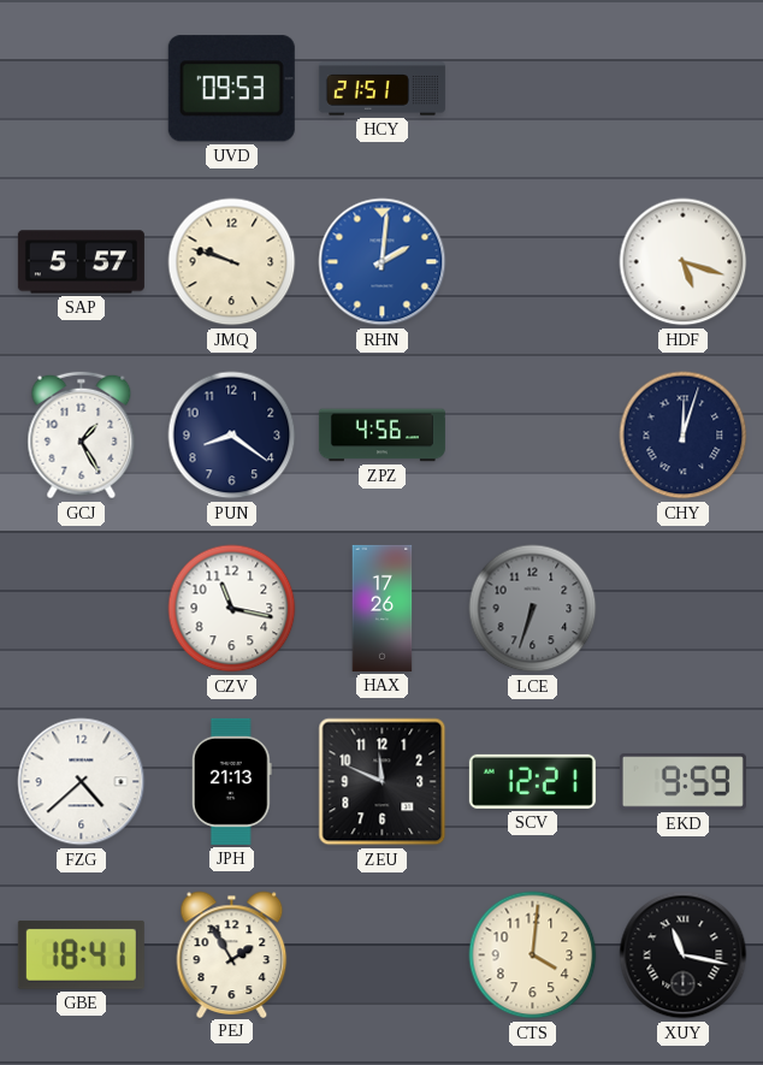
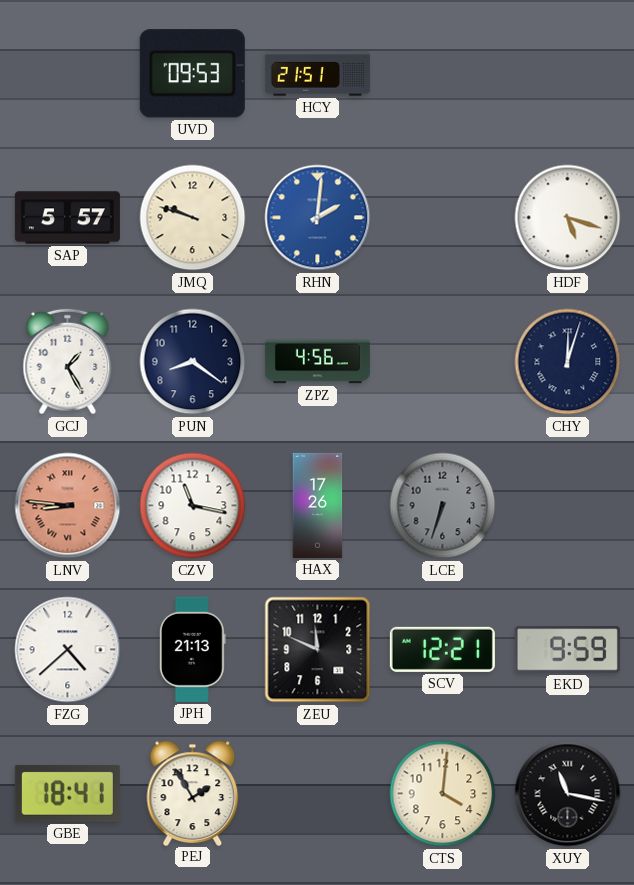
LNV: none -> 8:46
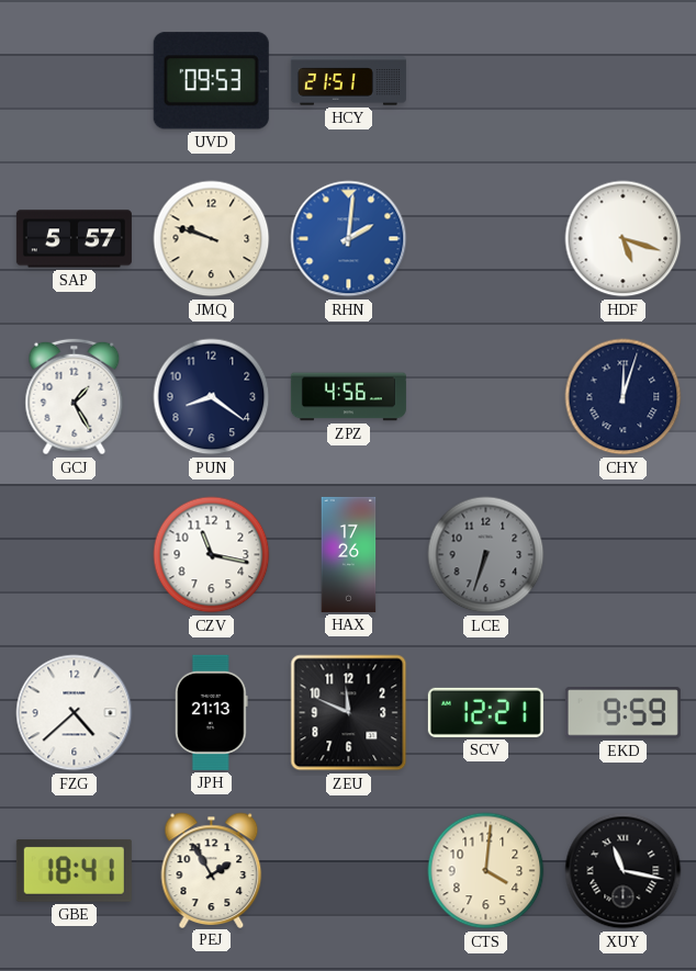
LNV: 8:46 -> none
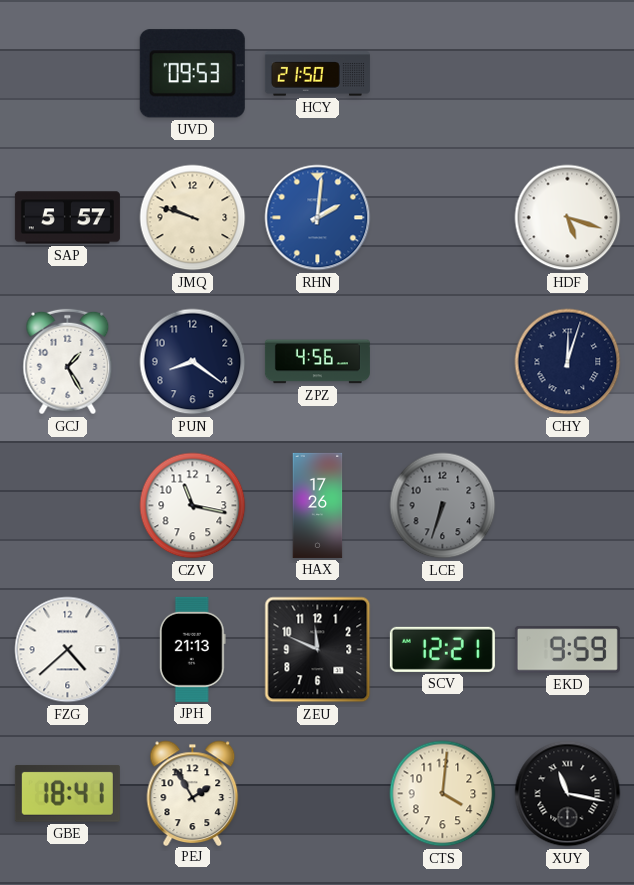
HCY: 21:51 -> 21:50
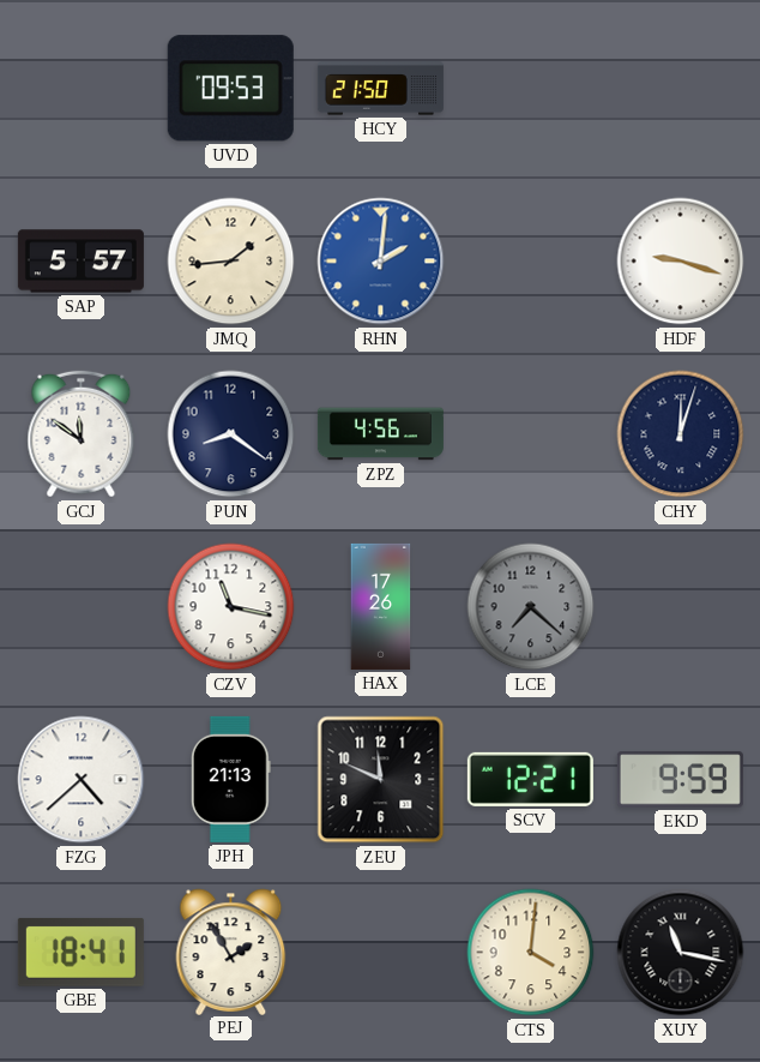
JMQ: 9:48 -> 1:44
HDF: 5:18 -> 9:18
GCJ: 1:25 -> 11:51
LCE: 6:33 -> 7:22
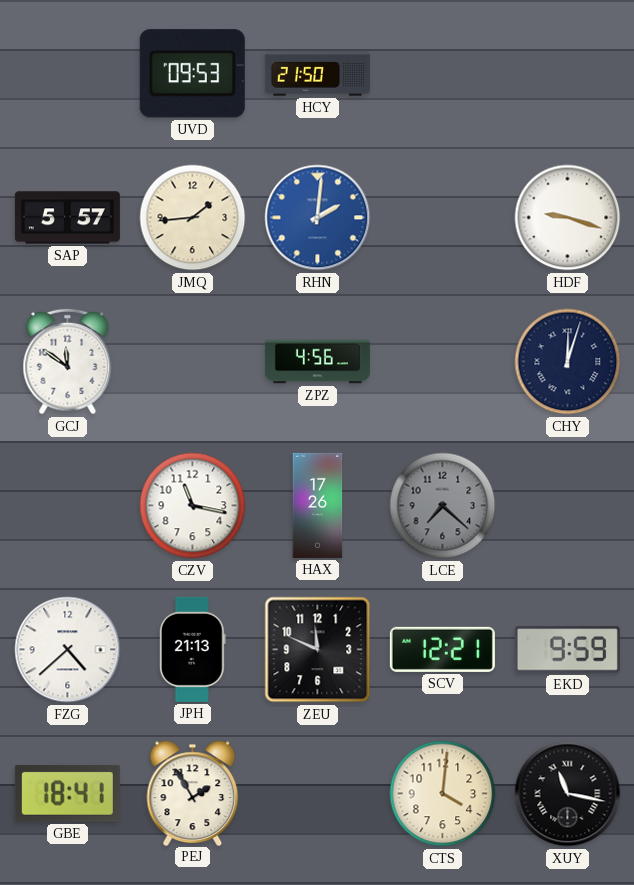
PUN: 8:21 -> none
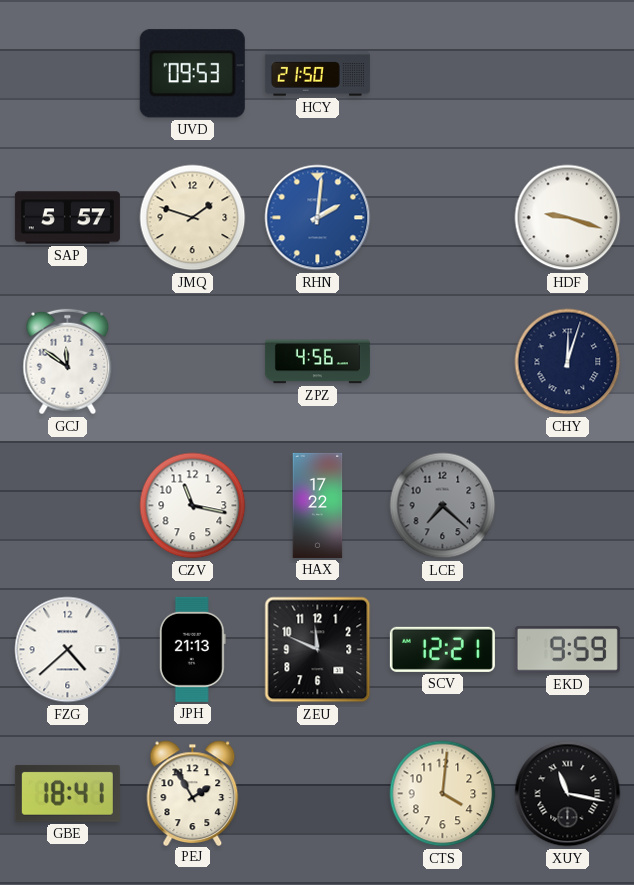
JMQ: 1:44 -> 1:48
HAX: 17:26 -> 17:22
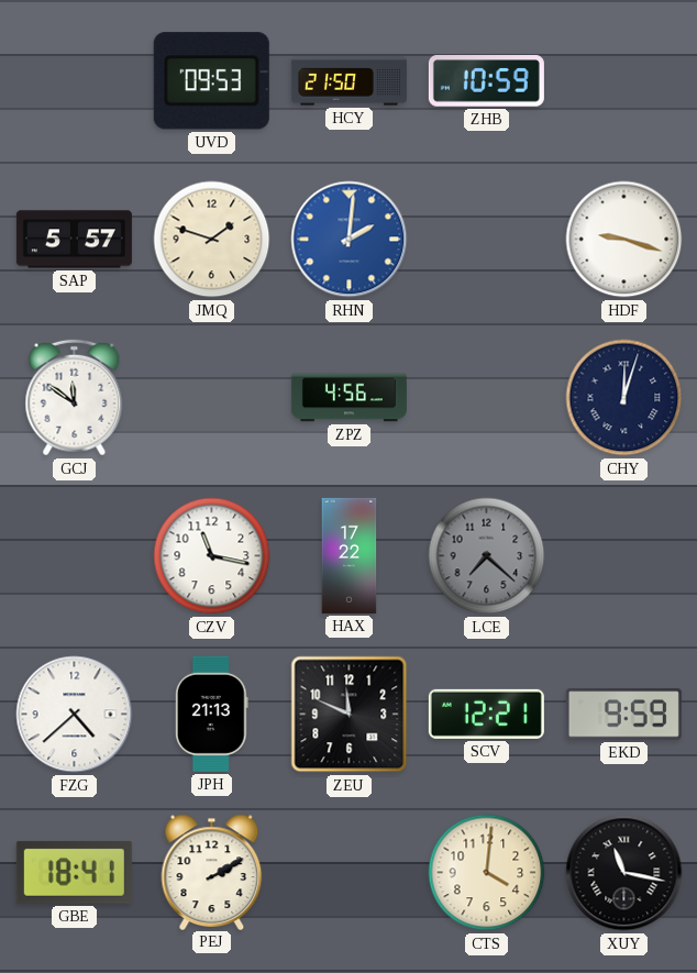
ZHB: none -> 10:59
PEJ: 1:55 -> 2:10
